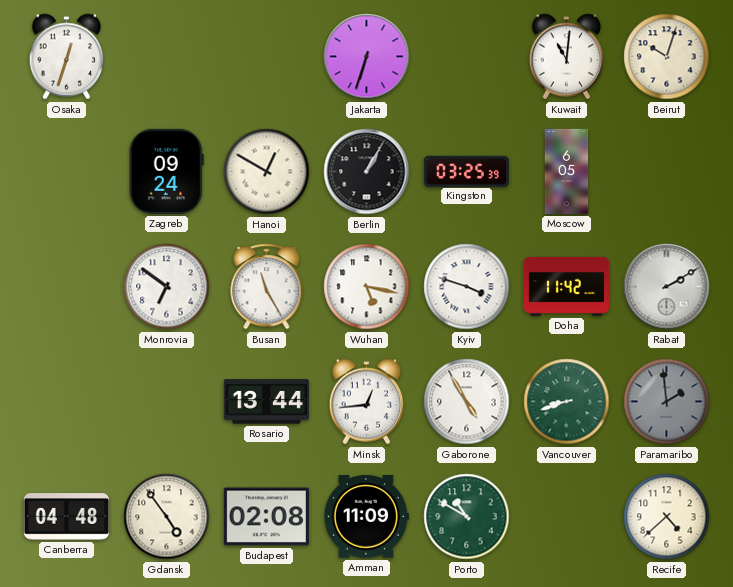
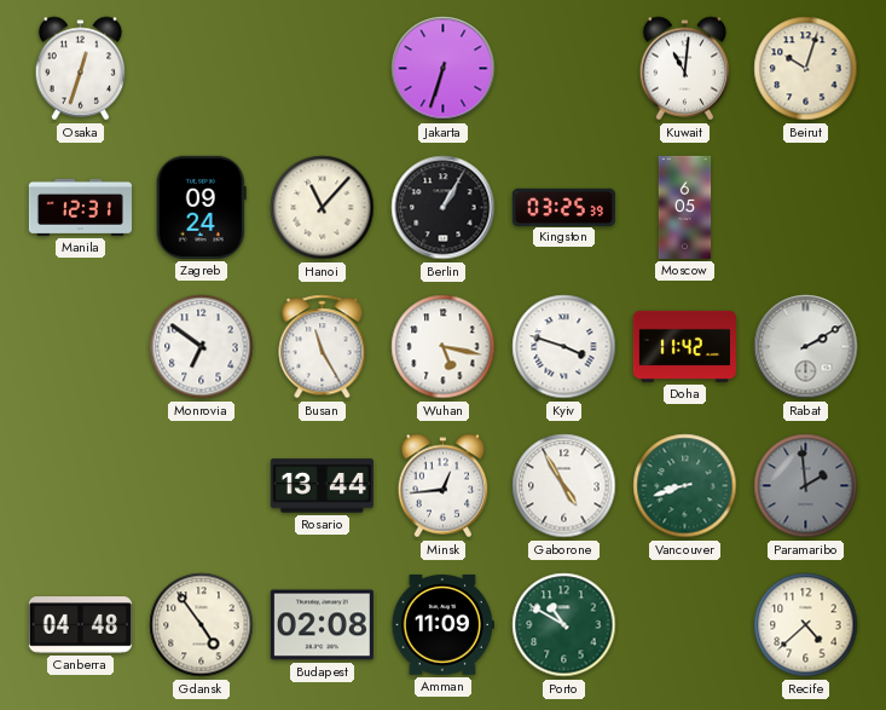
Manila: none -> 12:31
Hanoi: 12:50 -> 11:07
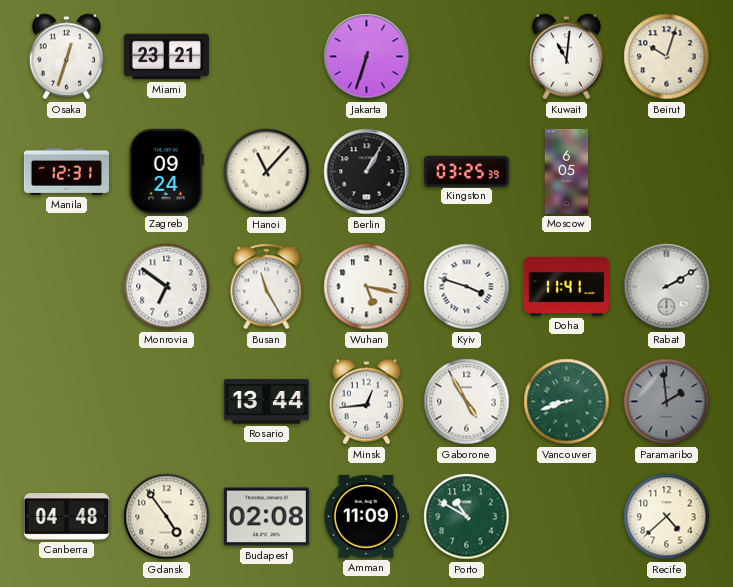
Miami: none -> 23:21
Doha: 11:42 -> 11:41
